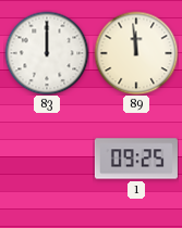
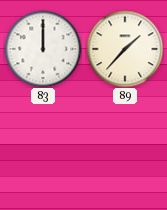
89: 11:59 -> 1:37
1: 09:25 -> none
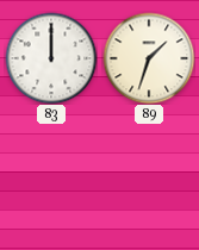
89: 1:37 -> 1:33
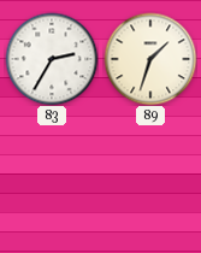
83: 12:00 -> 2:35
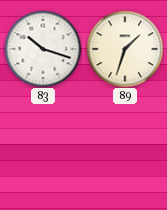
83: 2:35 -> 10:18
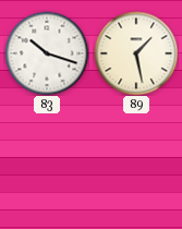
89: 1:33 -> 1:28
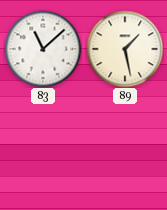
83: 10:18 -> 11:08
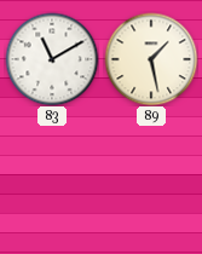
83: 11:08 -> 11:10
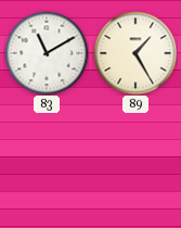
89: 1:28 -> 1:25
